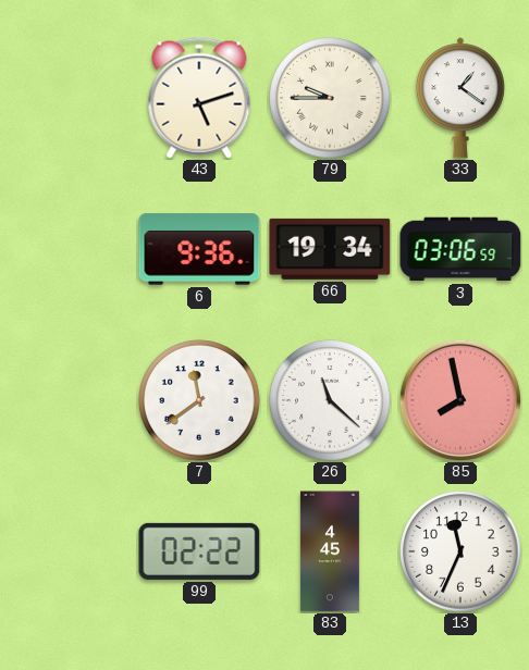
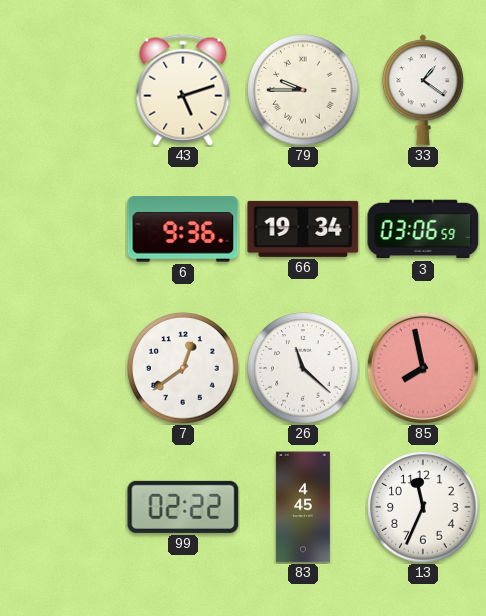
7: 11:39 -> 12:39
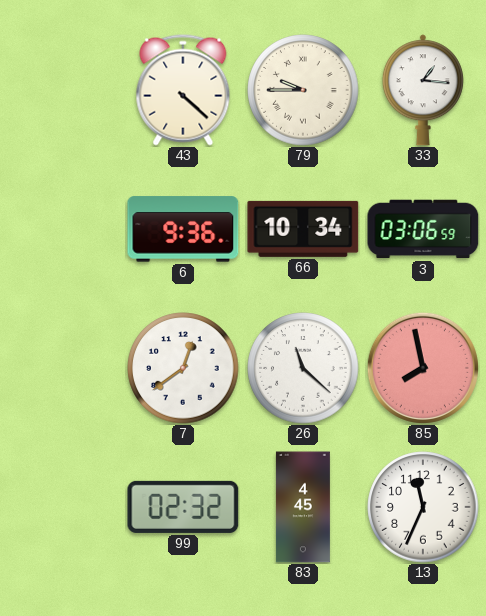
43: 5:12 -> 4:22
33: 1:21 -> 1:16
66: 19:34 -> 10:34
99: 02:22 -> 02:32
